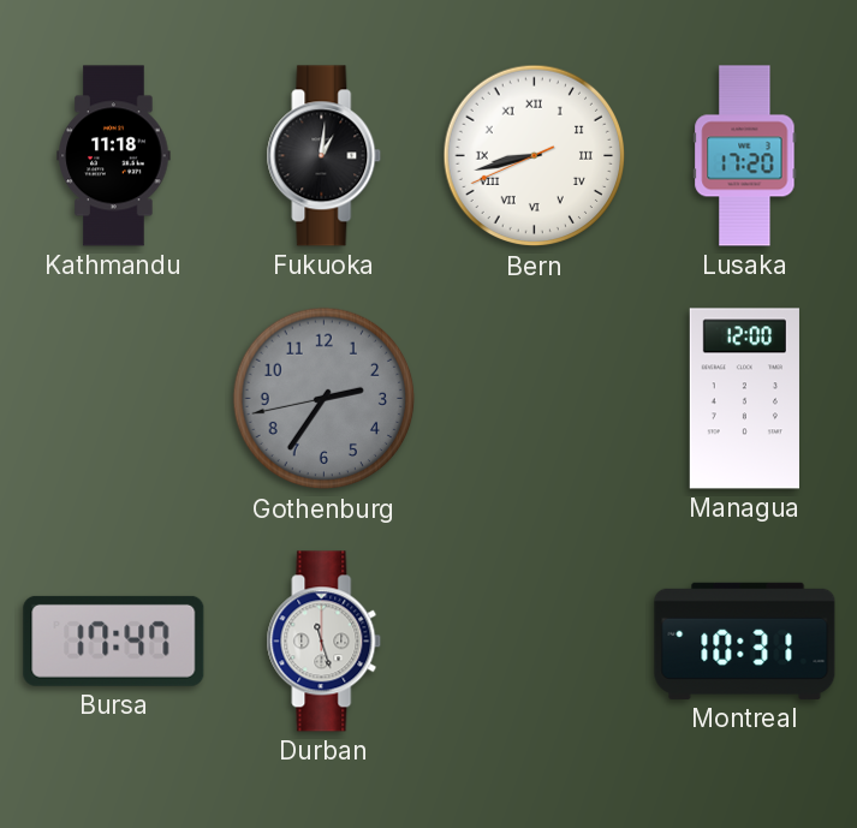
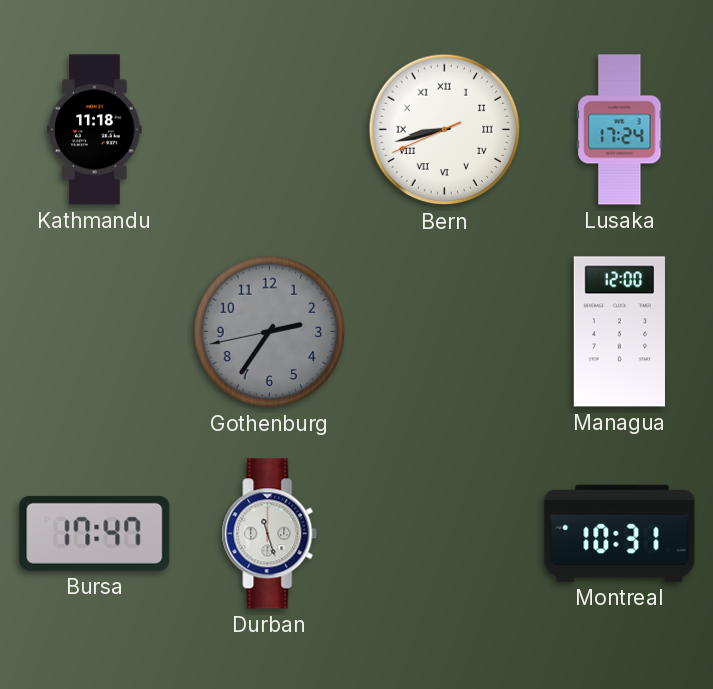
Fukuoka: 1:01 -> none
Lusaka: 17:20 -> 17:24
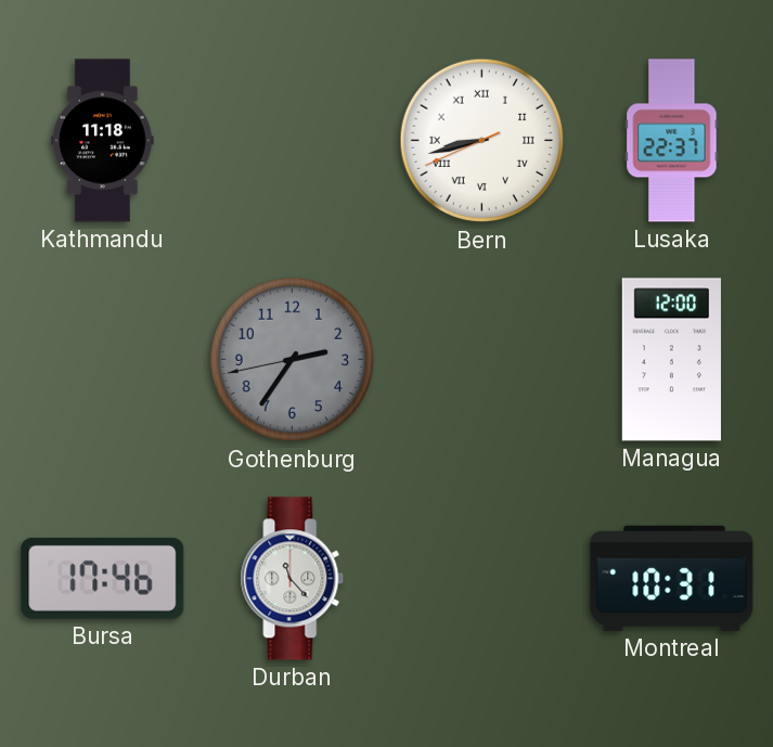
Lusaka: 17:24 -> 22:37
Bursa: 17:47 -> 17:46
Durban: 11:27 -> 11:23
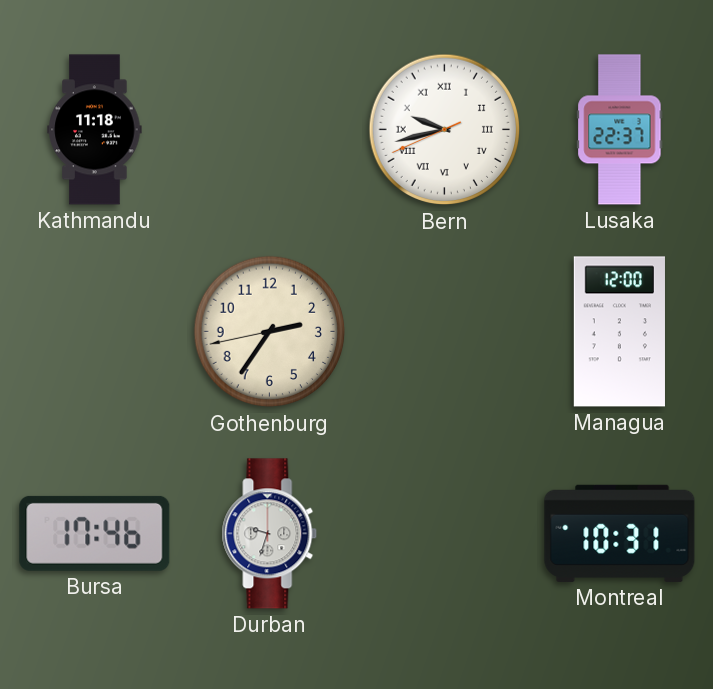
Bern: 8:42 -> 9:42
Gothenburg dial: grey -> cream
Durban: 11:23 -> 9:33
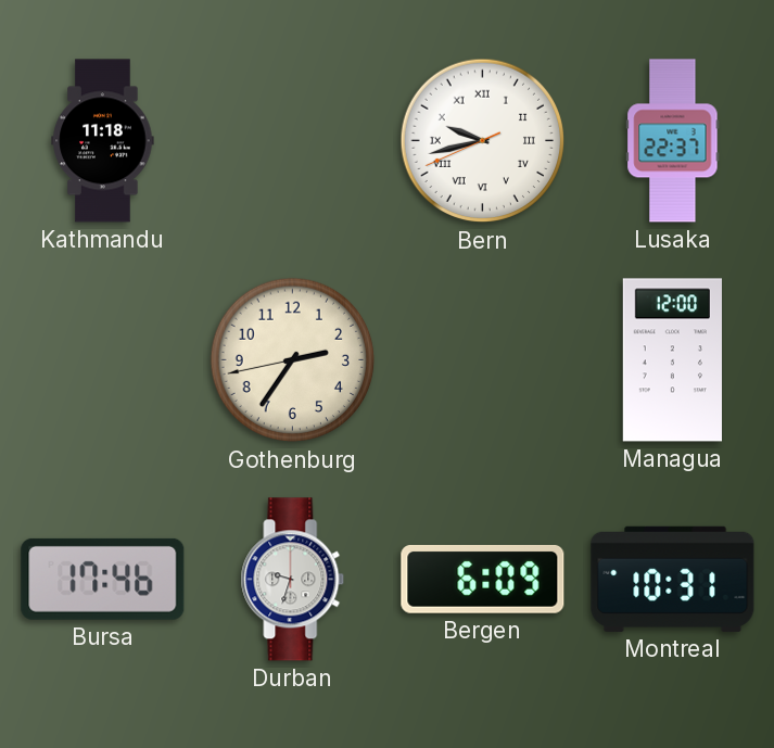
Bergen: none -> 6:09
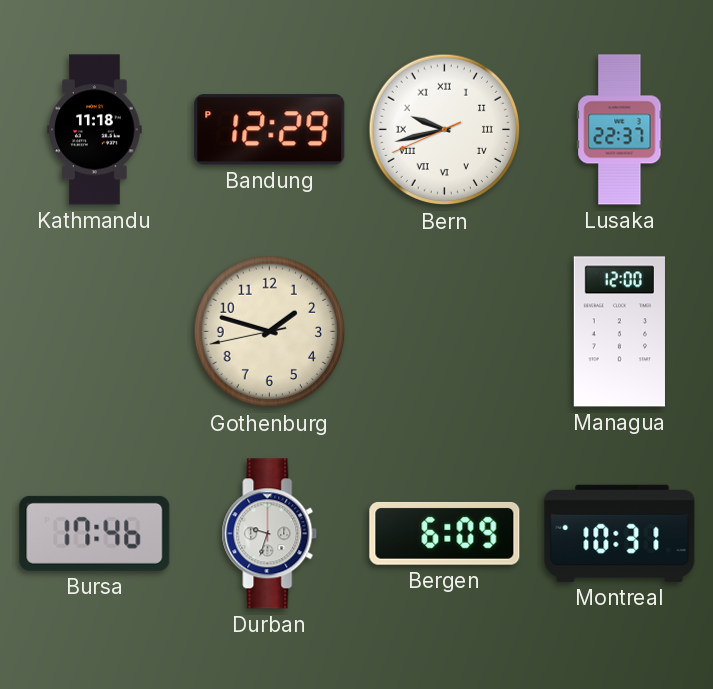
Bandung: none -> 12:29
Gothenburg: 2:35 -> 1:47
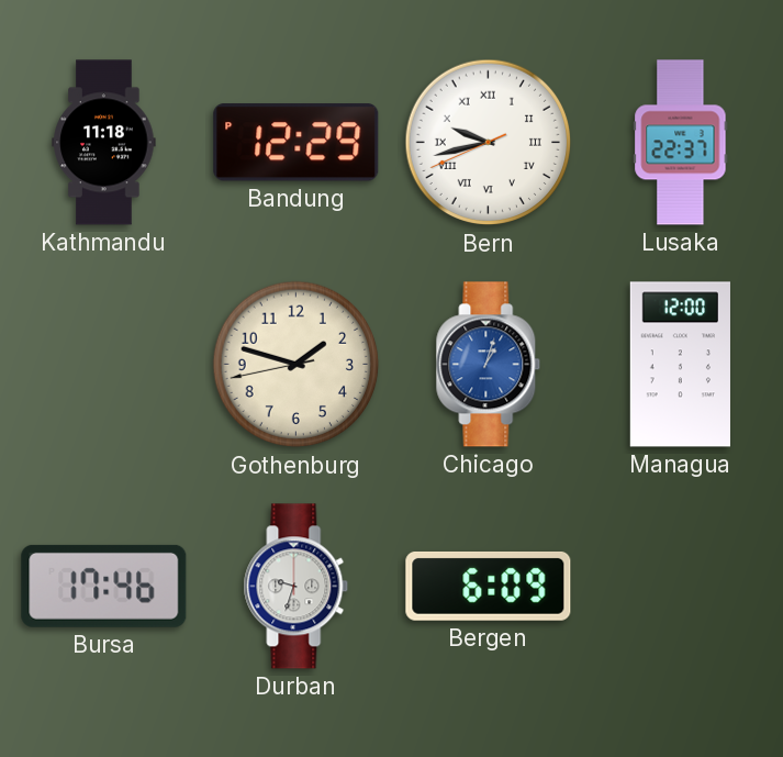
Chicago: none -> 1:03
Montreal: 10:31 -> none
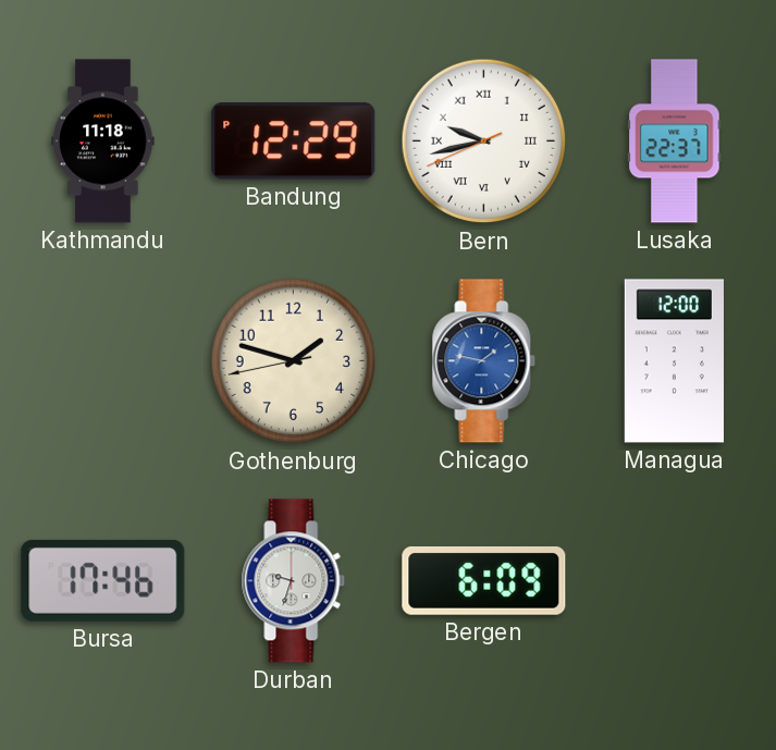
Chicago: 1:03 -> 1:47
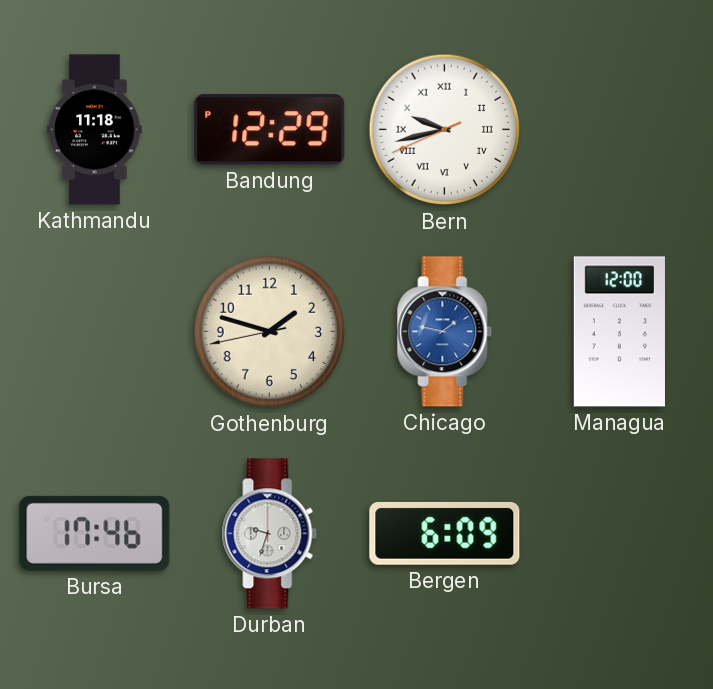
Lusaka: 22:37 -> none
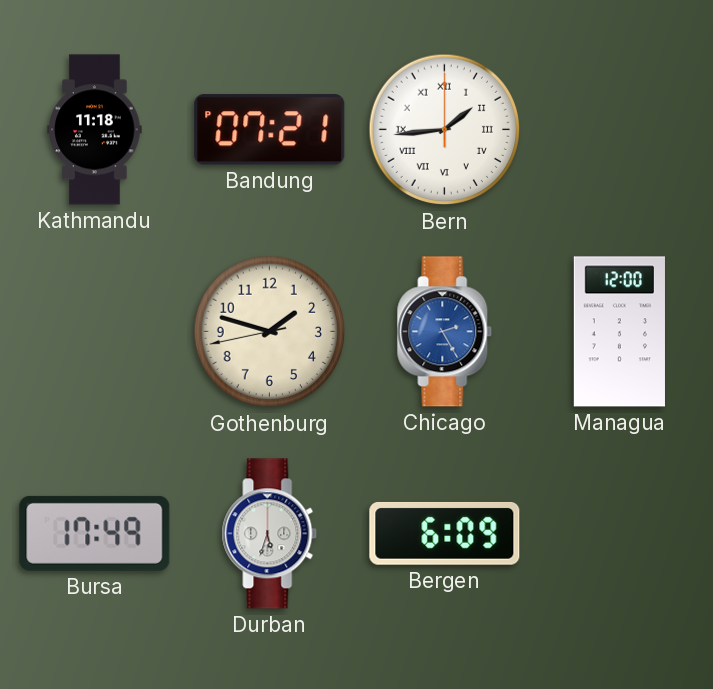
Bandung: 12:29 -> 07:21
Bern: 9:42 -> 1:44
Chicago: 1:47 -> 2:25
Bursa: 17:46 -> 17:49
Durban: 9:33 -> 5:33
